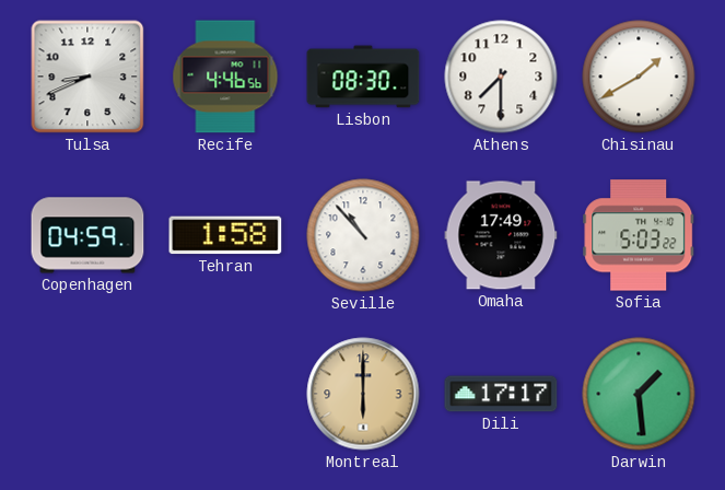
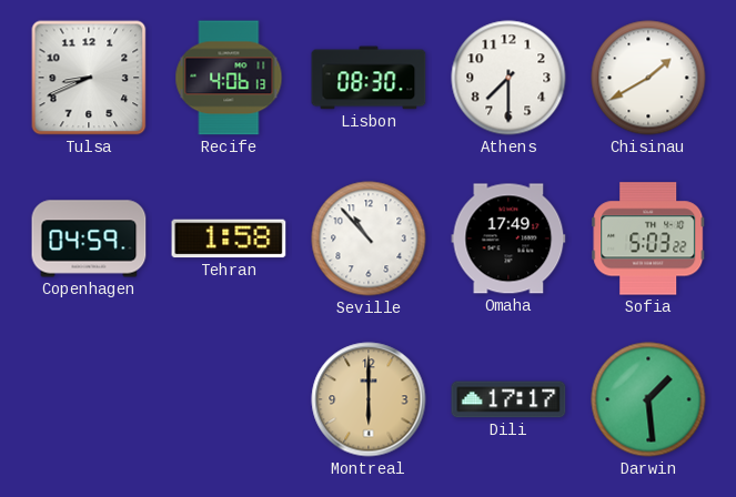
Recife: 4:46 -> 4:06
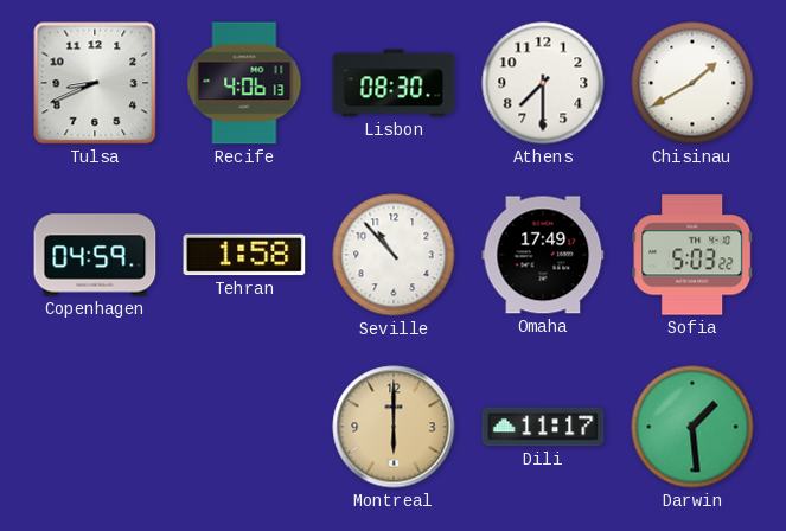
Dili: 17:17 -> 11:17
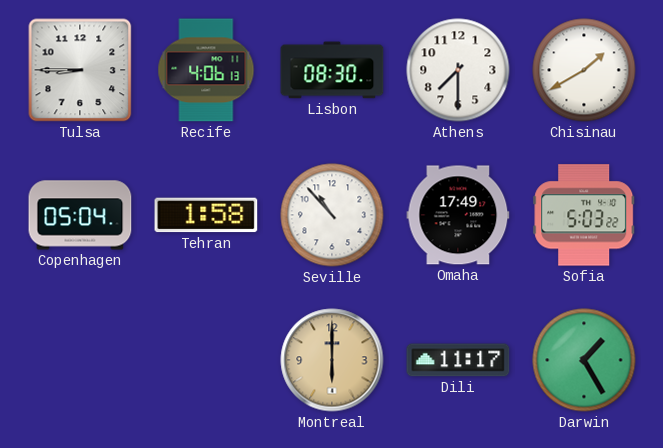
Tulsa: 8:41 -> 8:45
Copenhagen: 04:59 -> 05:04
Darwin: 1:29 -> 1:25
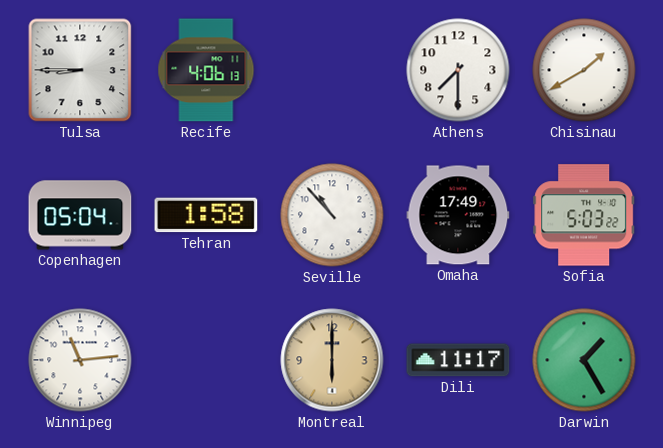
Lisbon: 08:30 -> none
Winnipeg: none -> 11:14
